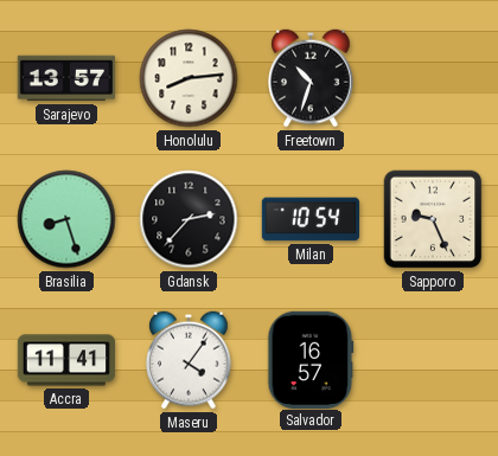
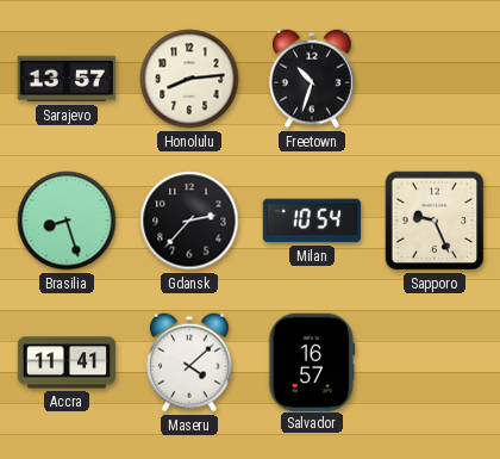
Maseru: 4:06 -> 4:08
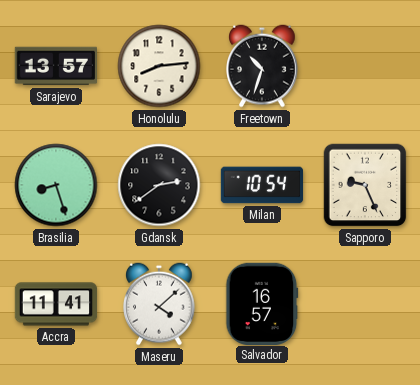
Gdansk: 2:37 -> 2:39
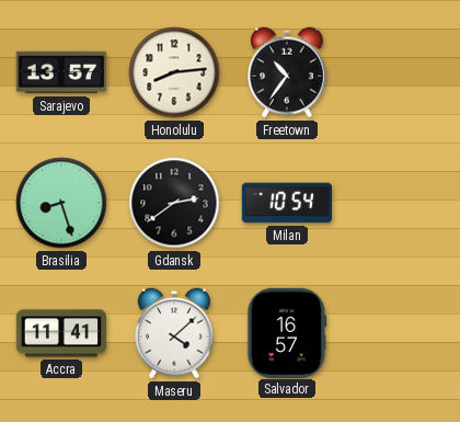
Freetown: 10:33 -> 10:36
Sapporo: 9:26 -> none
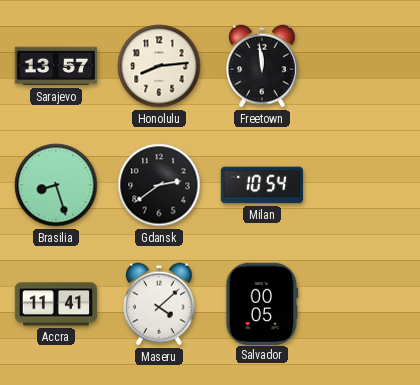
Freetown: 10:36 -> 11:59
Salvador: 16:57 -> 00:05
